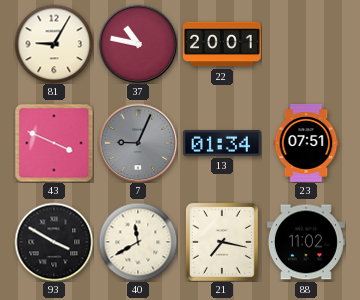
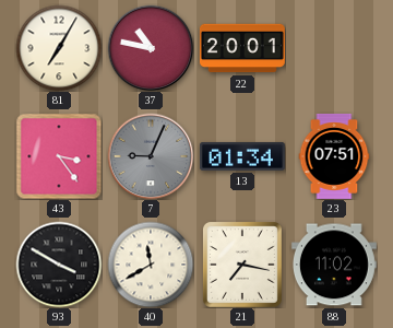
81: 9:05 -> 7:05
43: 3:49 -> 3:24
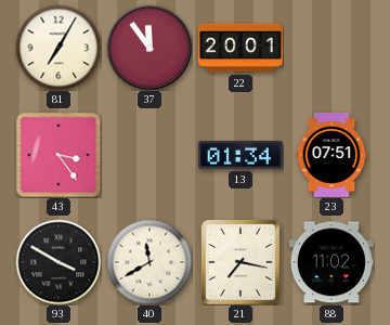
37: 10:47 -> 11:54
7: 9:04 -> none
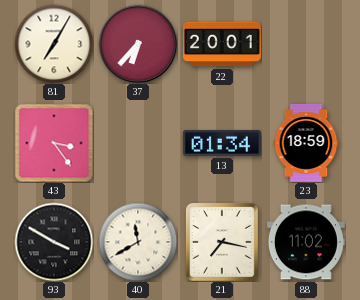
37: 11:54 -> 6:37
23: 07:51 -> 18:59
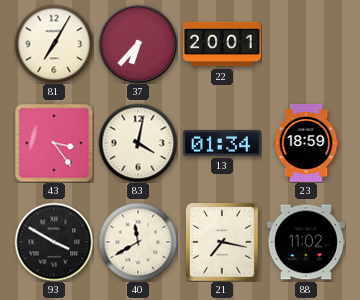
83: none -> 4:02
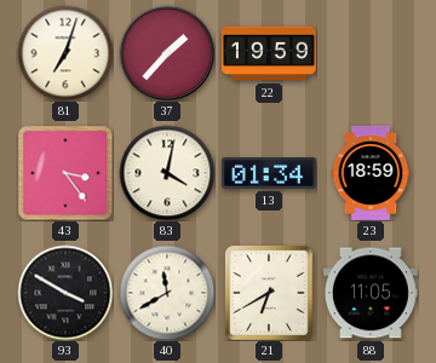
81: 7:05 -> 7:03
37: 6:37 -> 1:37
22: 20:01 -> 19:59
21: 7:17 -> 6:40
88: 11:02 -> 11:05
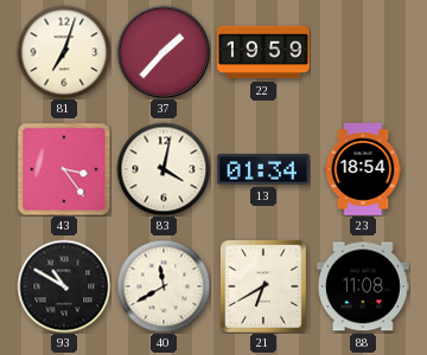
23: 18:59 -> 18:54
93: 3:50 -> 10:50
88: 11:05 -> 11:08
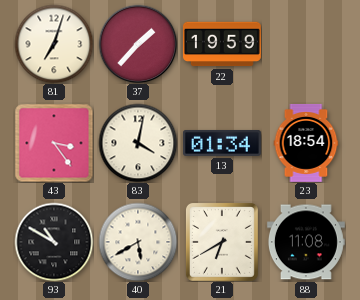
40: 11:40 -> 5:40
